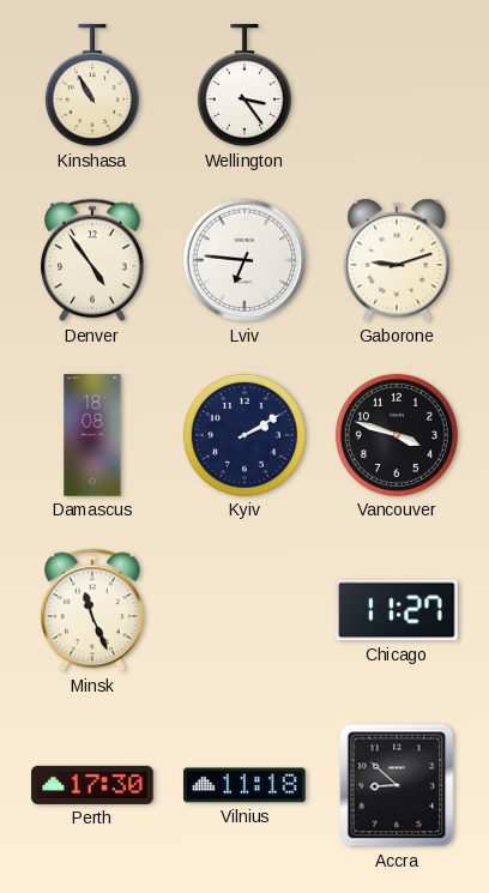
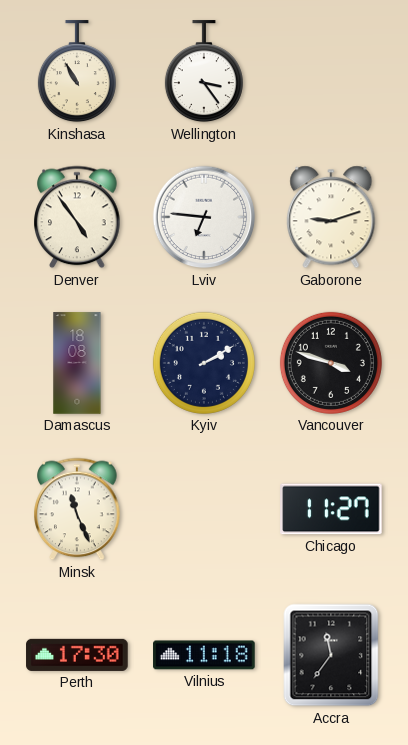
Accra: 8:52 -> 11:36
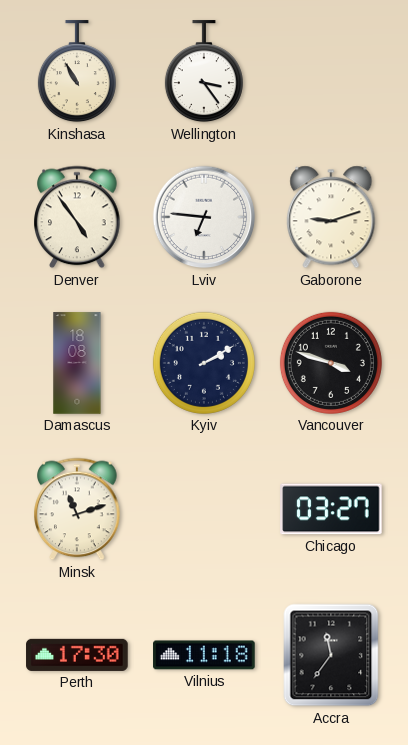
Minsk: 11:26 -> 11:12
Chicago: 11:27 -> 03:27
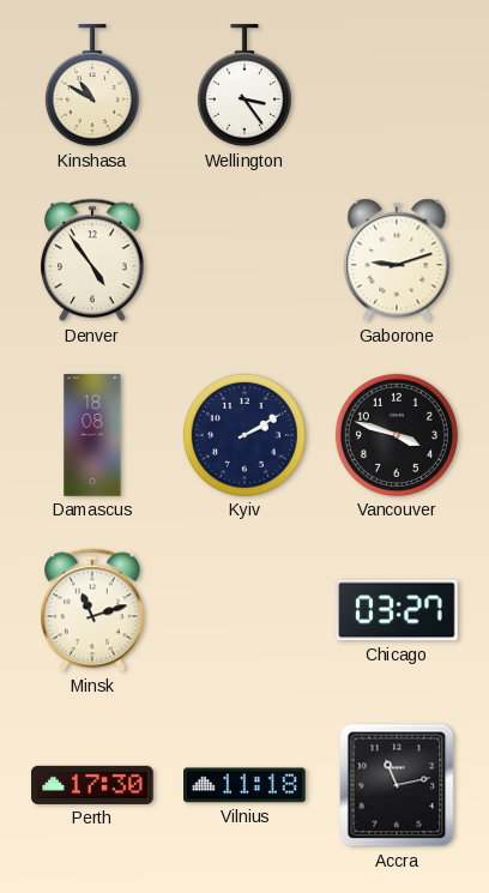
Kinshasa: 10:55 -> 10:50
Lviv: 6:46 -> none
Accra: 11:36 -> 11:13
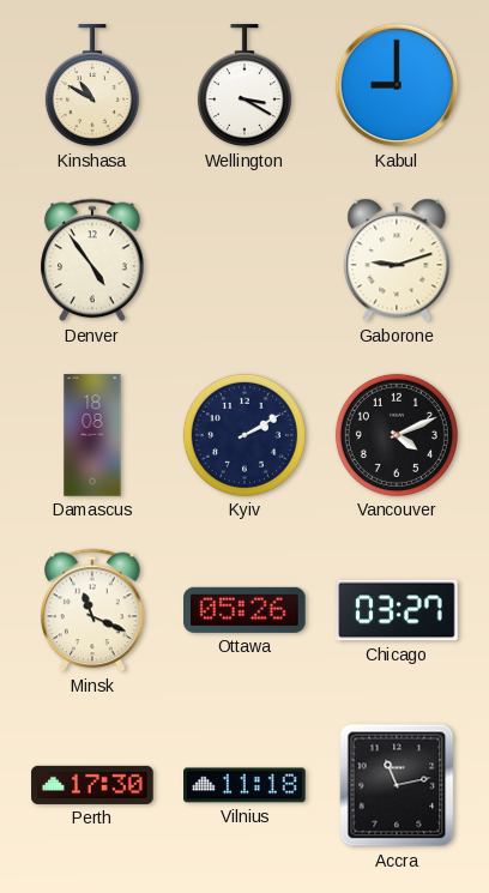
Wellington: 3:24 -> 3:20
Kabul: none -> 9:00
Vancouver: 3:48 -> 4:11
Minsk: 11:12 -> 11:19
Ottawa: none -> 05:26
